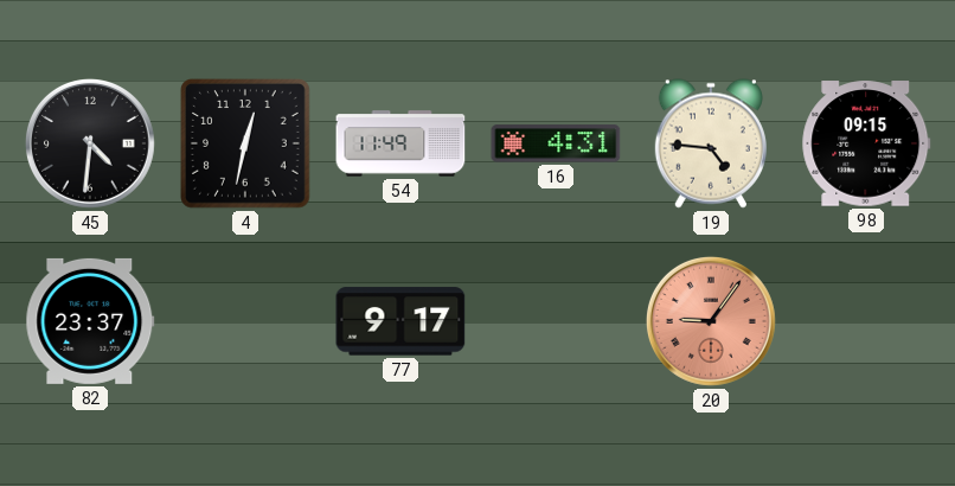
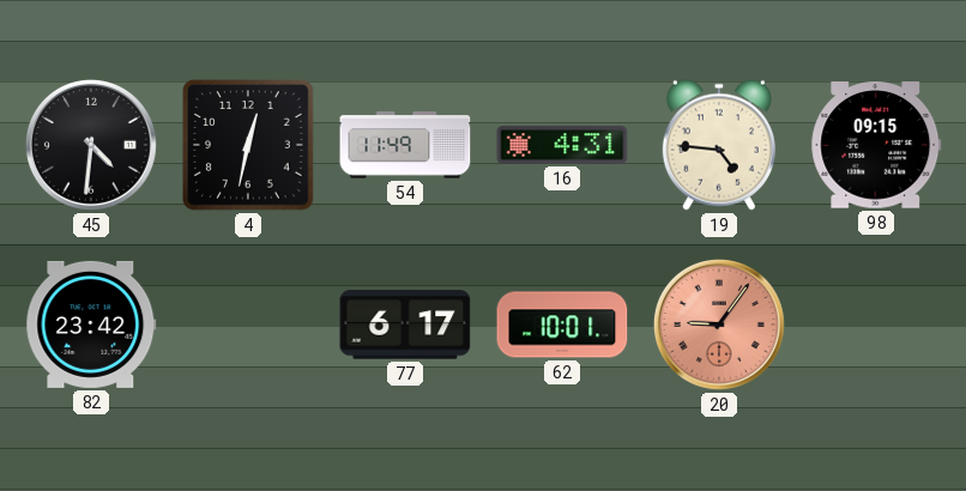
82: 23:37 -> 23:42
77: 9:17 -> 6:17
62: none -> 10:01
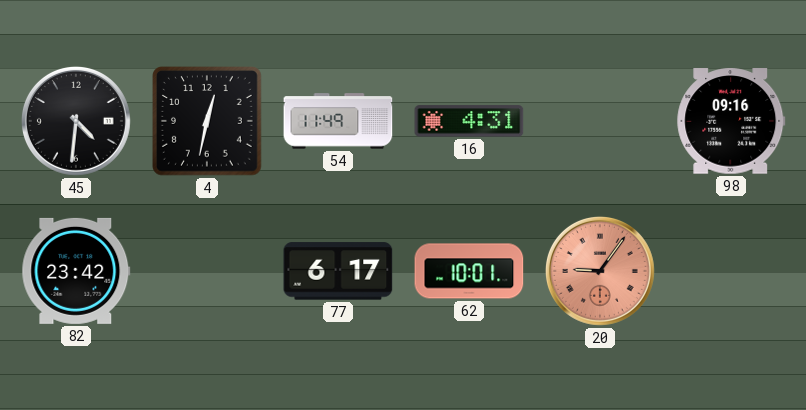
19: 4:46 -> none
98: 09:15 -> 09:16
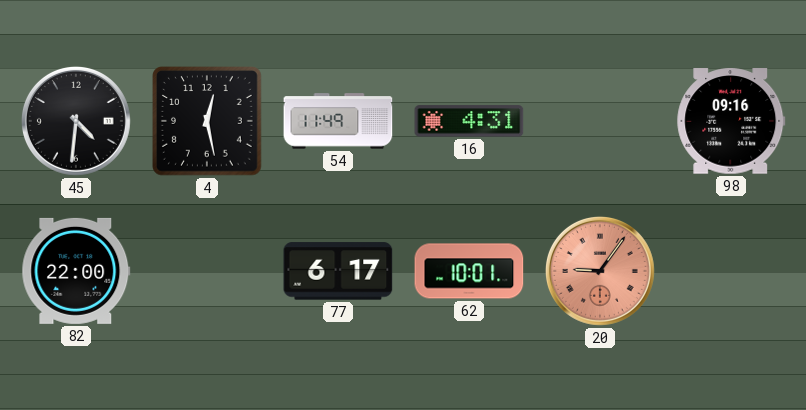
4: 12:32 -> 12:28
82: 23:42 -> 22:00
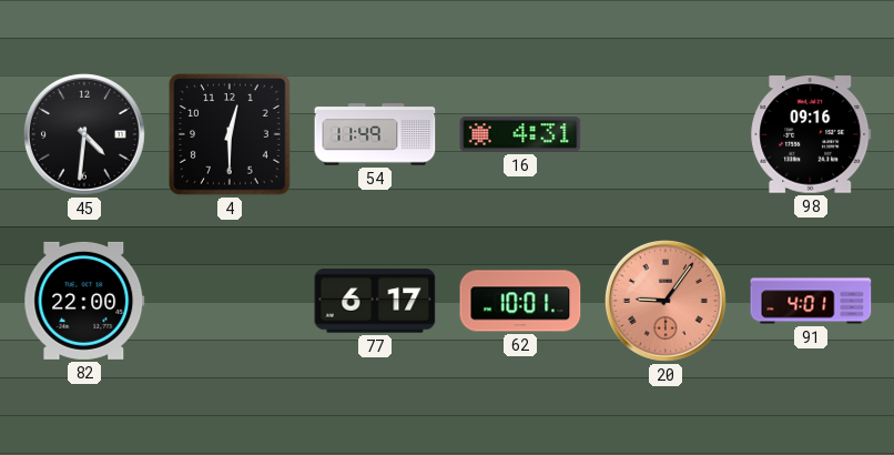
4: 12:28 -> 12:30
91: none -> 4:01
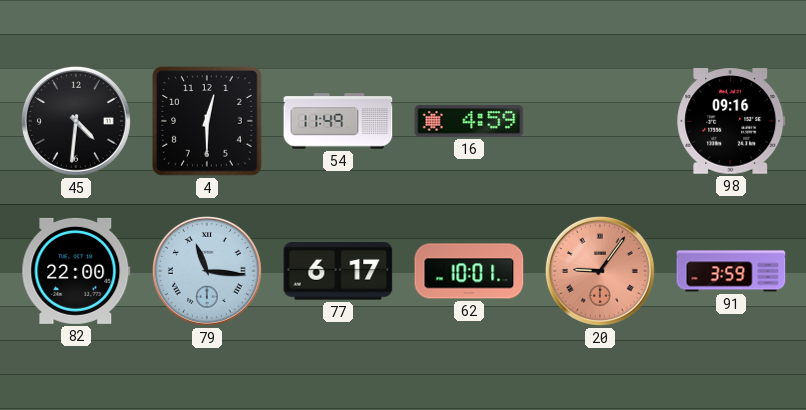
16: 4:31 -> 4:59
79: none -> 11:16
91: 4:01 -> 3:59
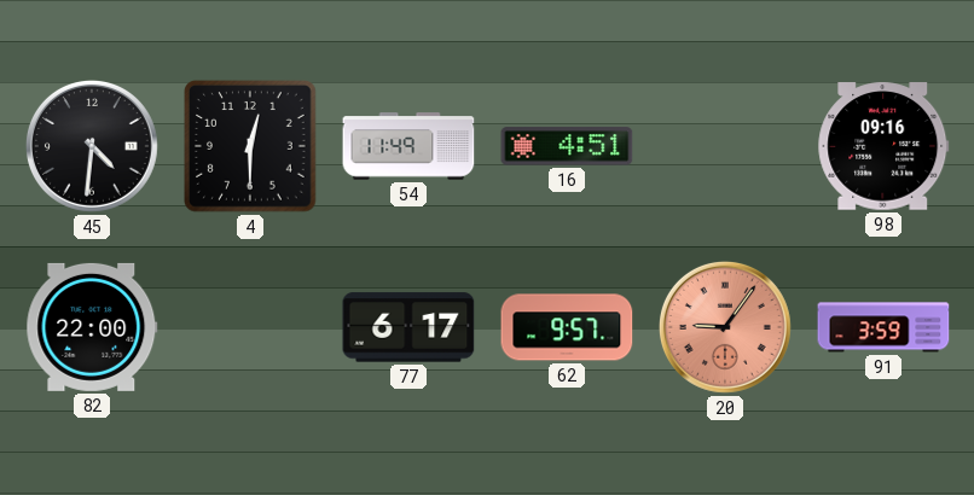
16: 4:59 -> 4:51
79: 11:16 -> none
62: 10:01 -> 9:57
